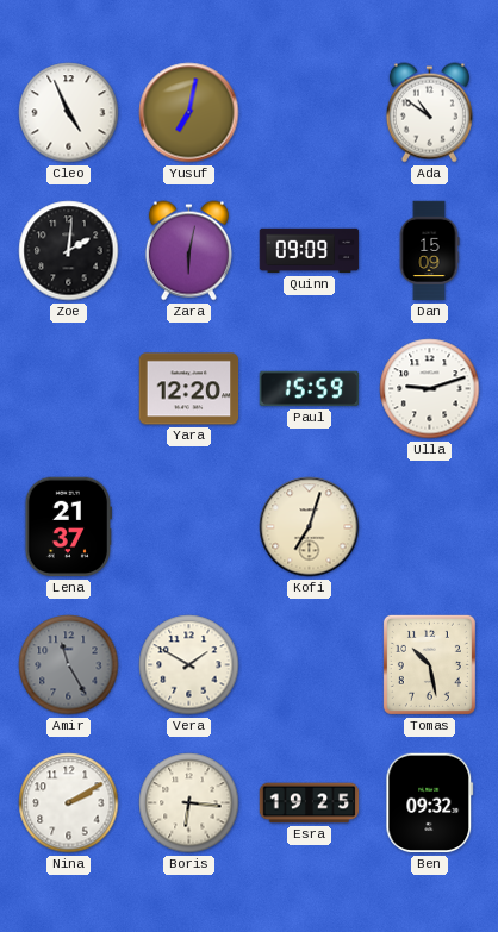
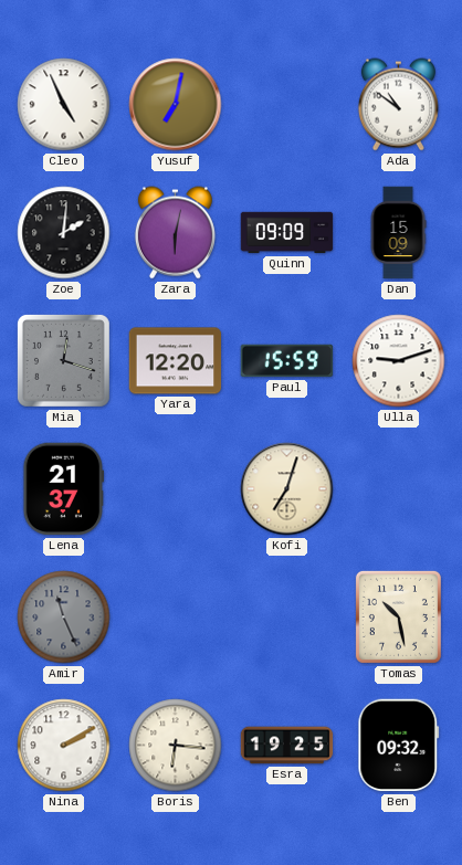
Mia: none -> 12:18
Amir: 11:25 -> 11:26
Vera: 1:50 -> none
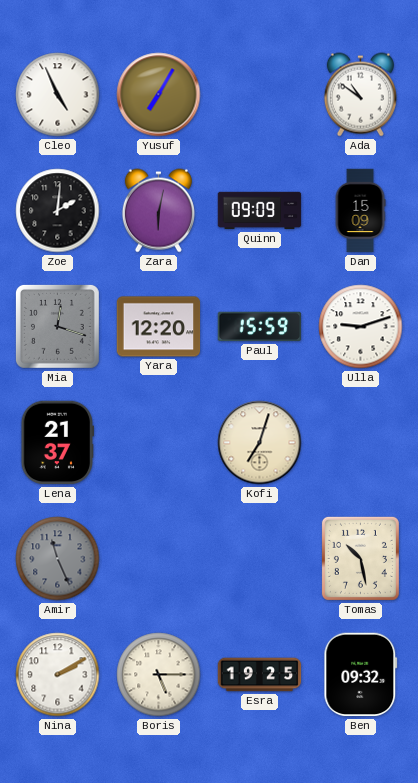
Yusuf: 7:02 -> 7:05
Boris: 6:16 -> 5:15
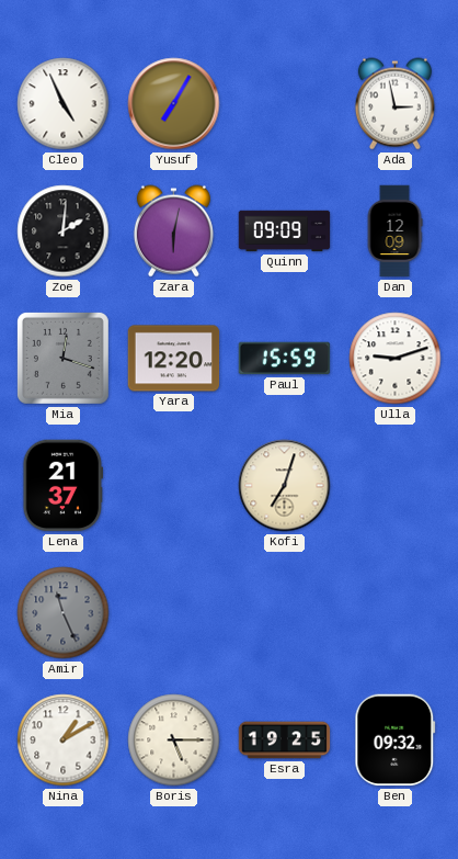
Ada: 10:51 -> 2:58
Dan: 15:09 -> 12:09
Tomas: 10:28 -> none
Nina: 2:10 -> 1:10
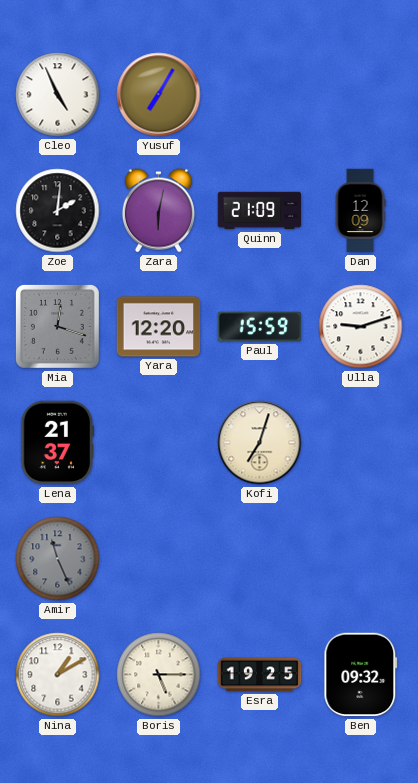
Ada: 2:58 -> none
Quinn: 09:09 -> 21:09
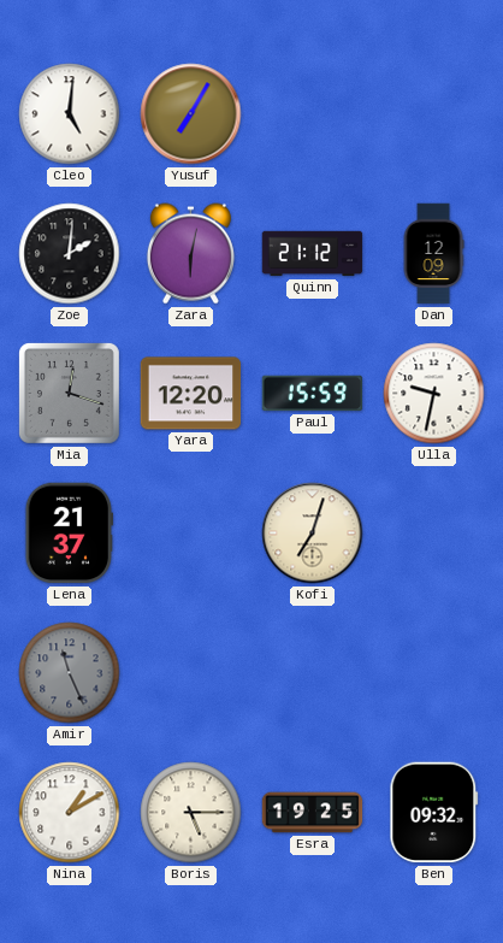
Cleo: 4:56 -> 5:01
Quinn: 21:09 -> 21:12
Ulla: 9:12 -> 9:32
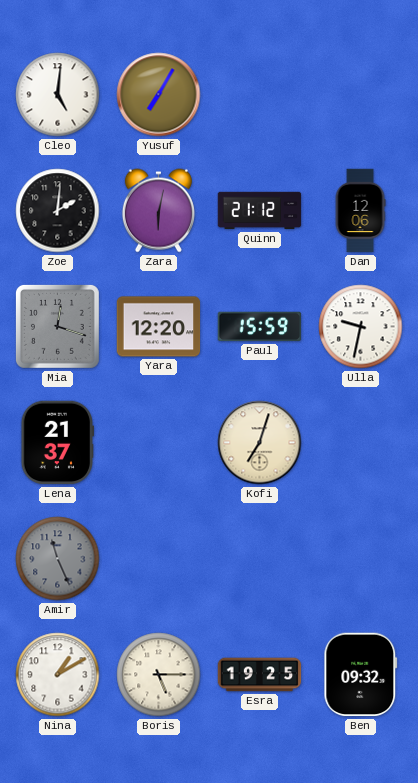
Dan: 12:09 -> 12:06
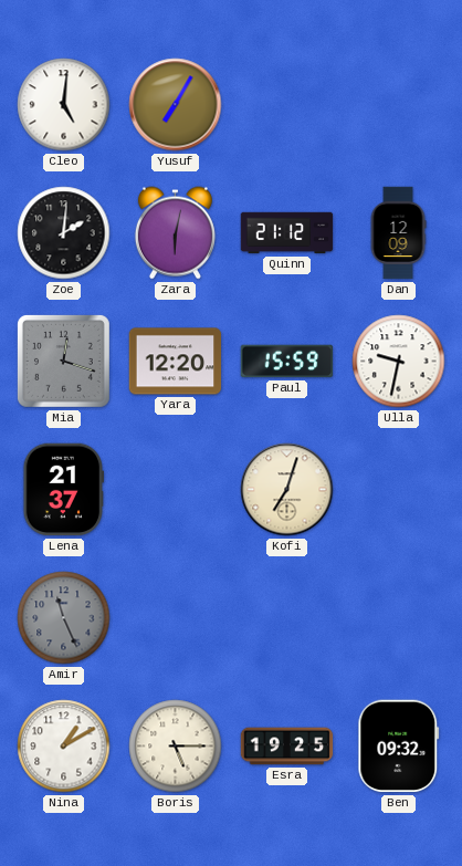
Dan: 12:06 -> 12:09
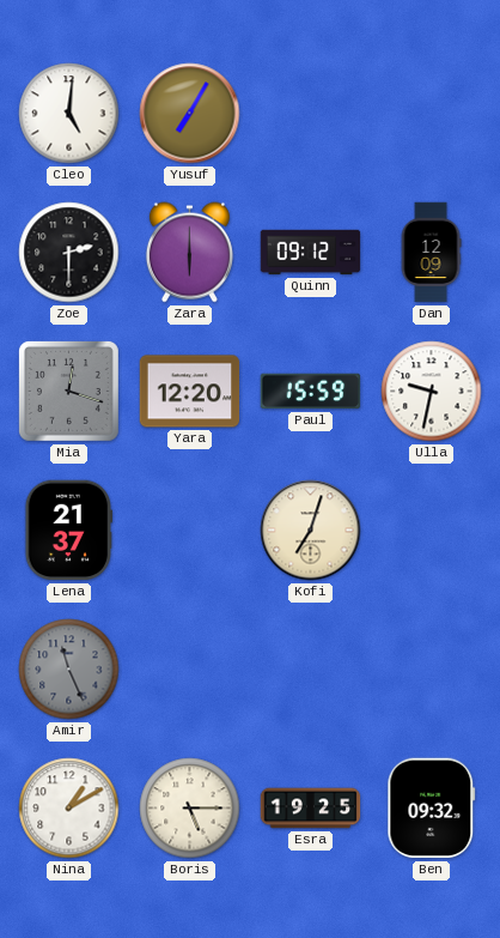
Zoe: 2:01 -> 2:30
Zara: 6:02 -> 6:00
Quinn: 21:12 -> 09:12
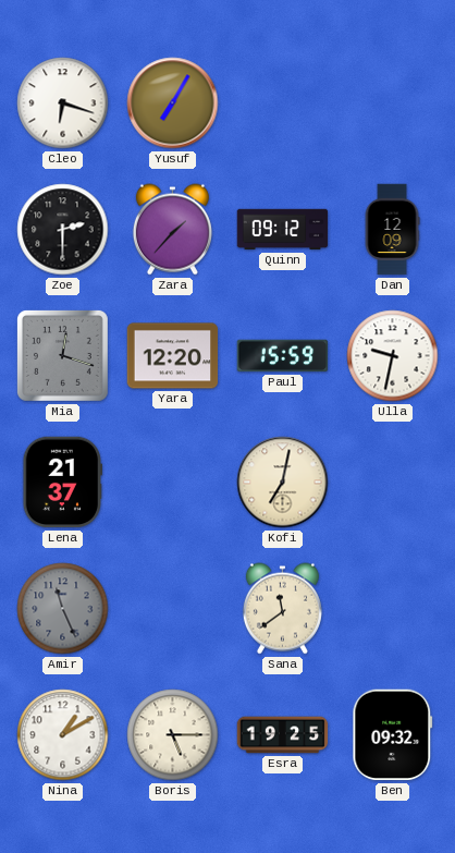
Cleo: 5:01 -> 6:18
Zara: 6:00 -> 1:37
Kofi: 7:03 -> 7:02
Sana: none -> 11:39
